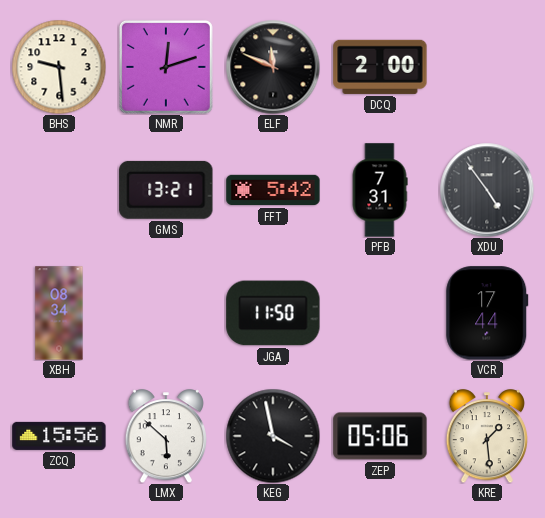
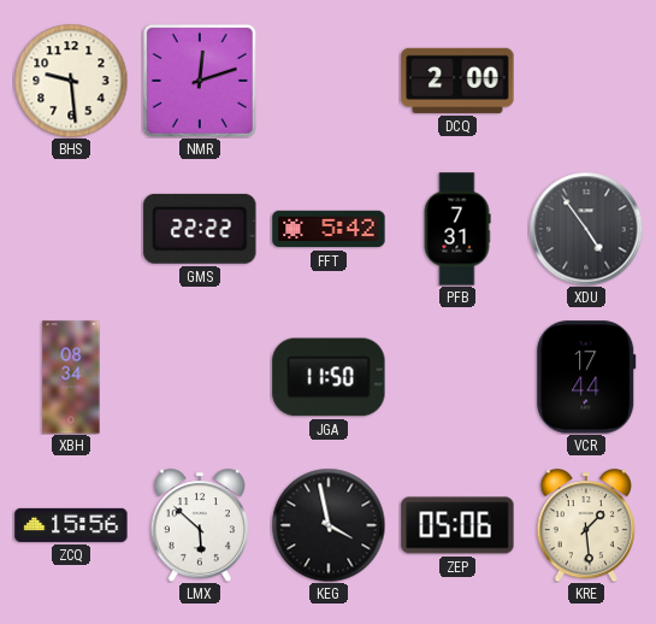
ELF: 11:49 -> none
GMS: 13:21 -> 22:22
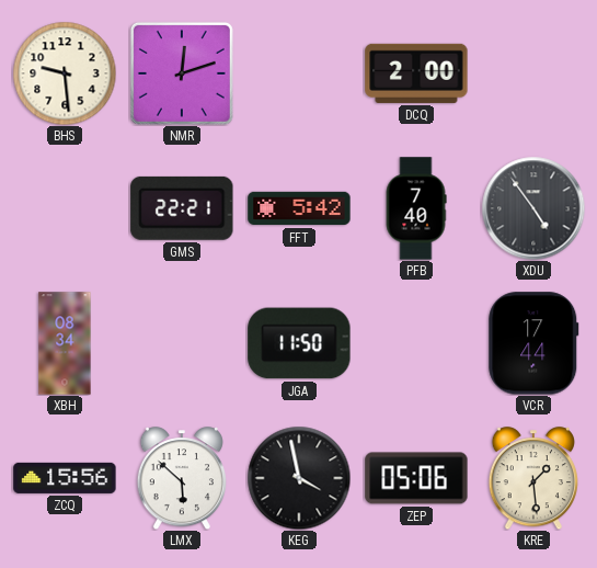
GMS: 22:22 -> 22:21
PFB: 7:31 -> 7:40
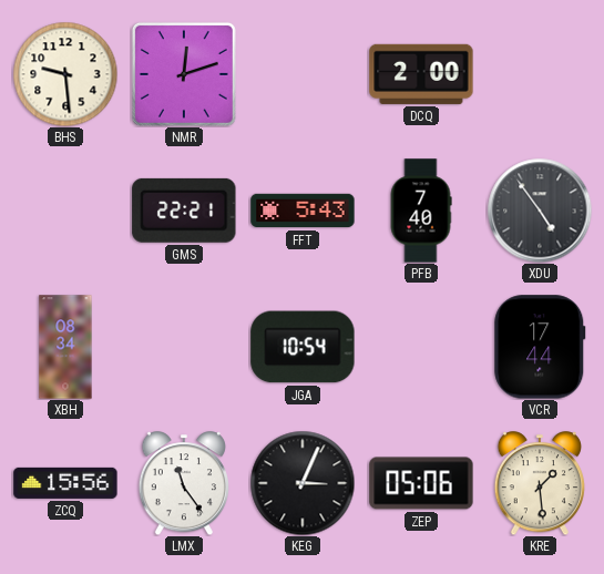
FFT: 5:42 -> 5:43
JGA: 11:50 -> 10:54
LMX: 5:52 -> 11:24
KEG: 3:58 -> 3:04
